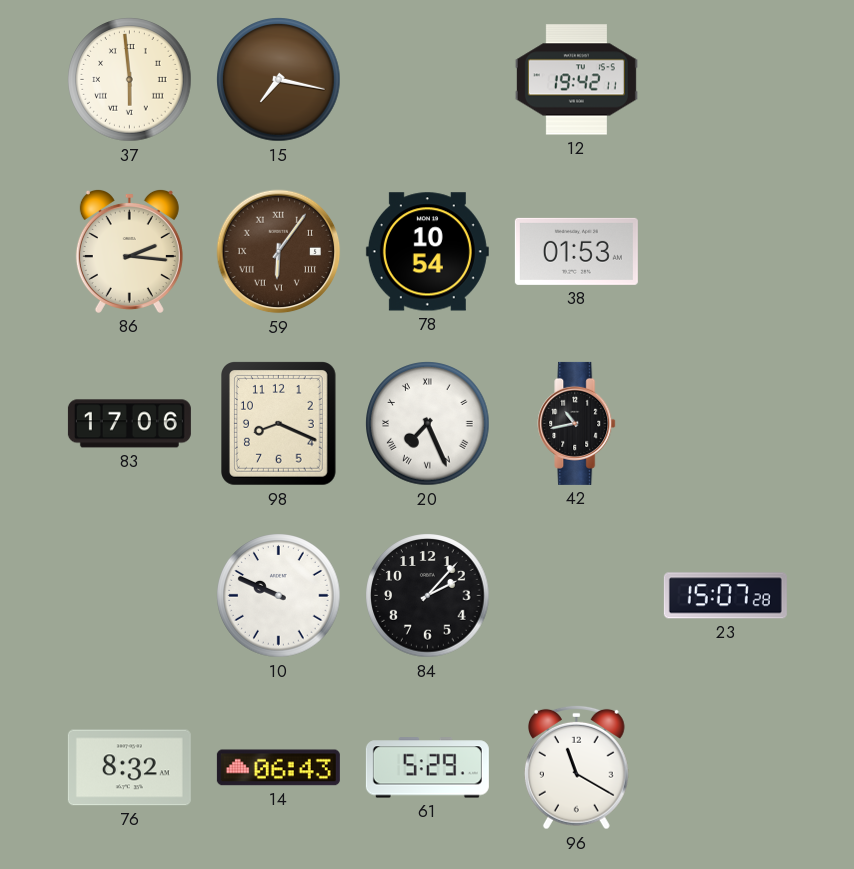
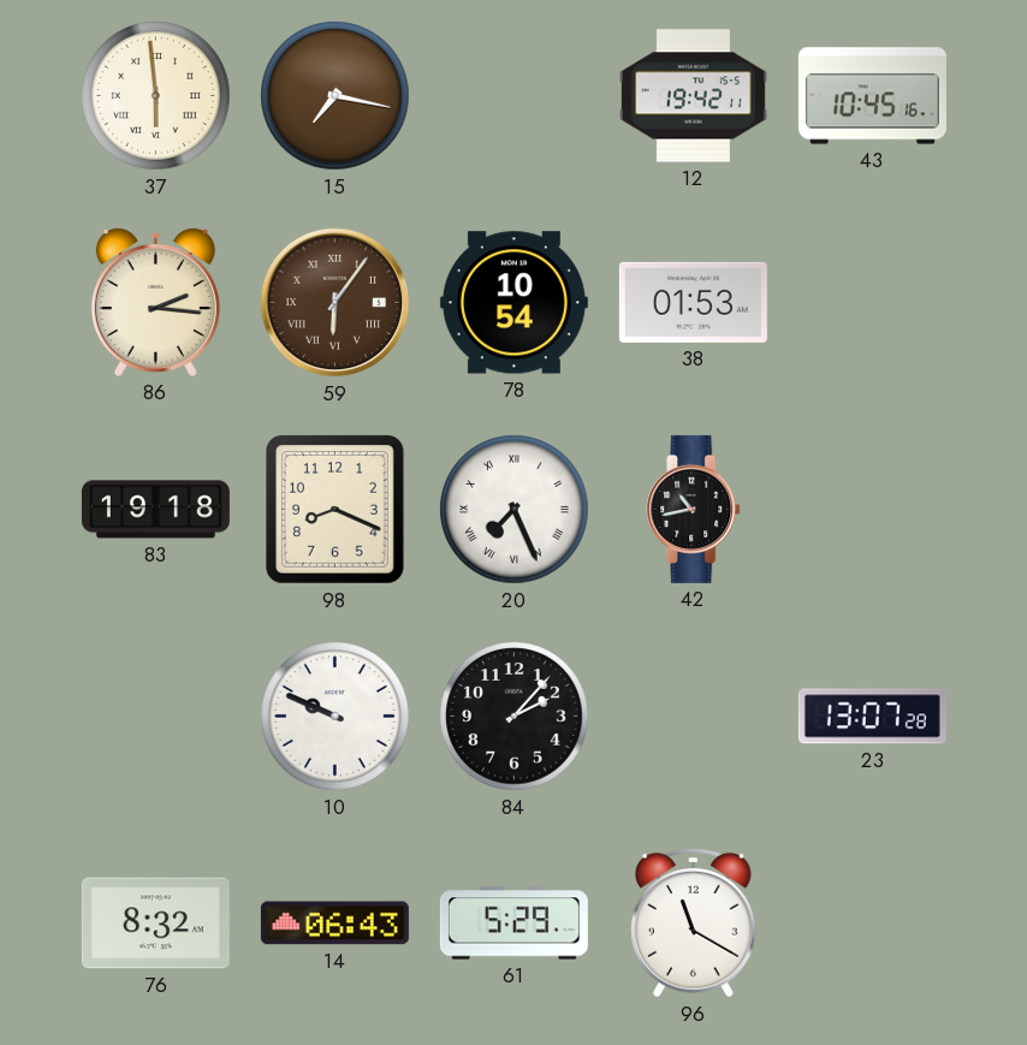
43: none -> 10:45
83: 17:06 -> 19:18
23: 15:07 -> 13:07
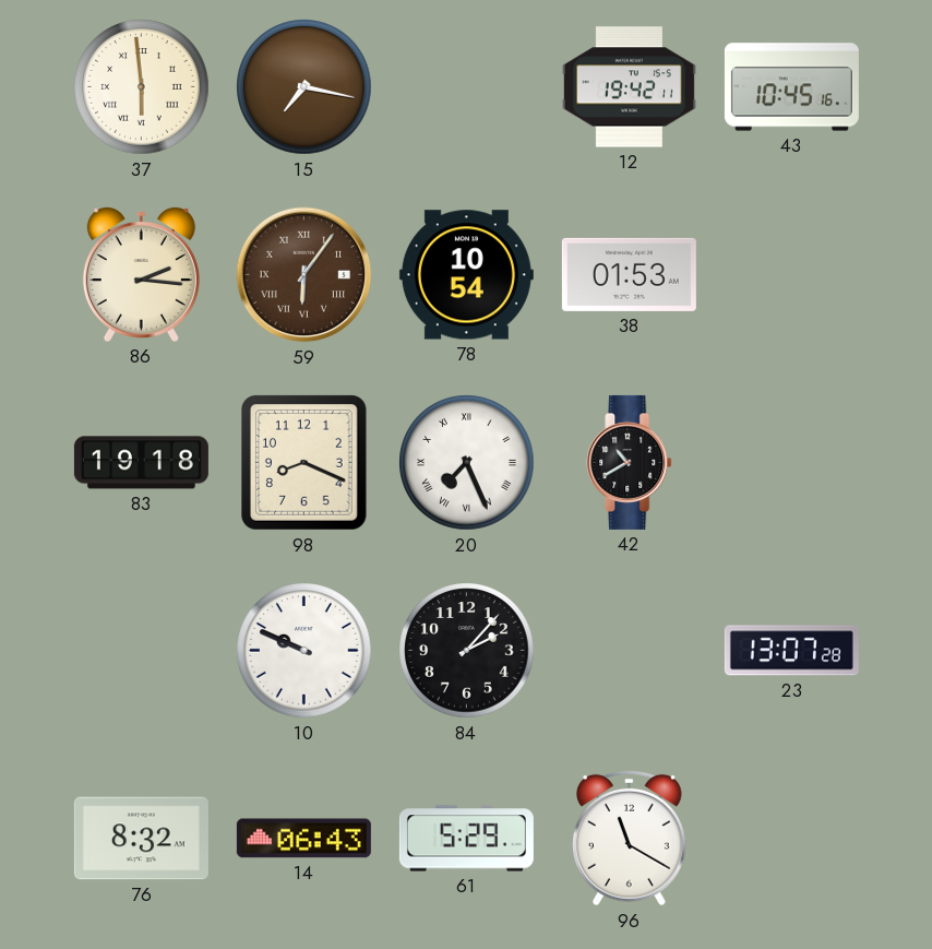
42: 10:43 -> 10:40
